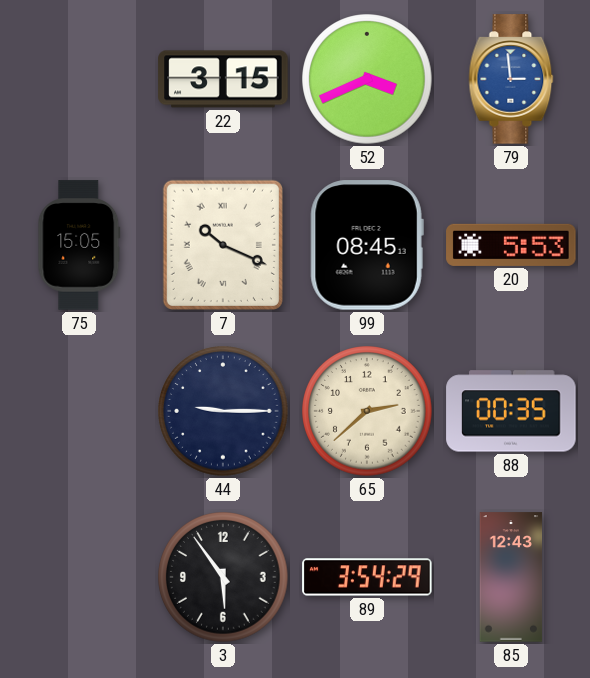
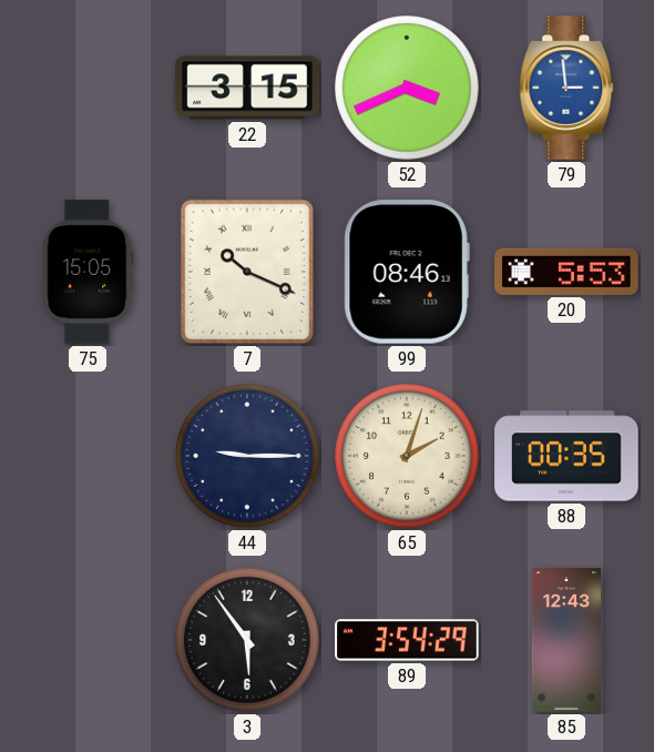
99: 08:45 -> 08:46
65: 2:38 -> 2:03
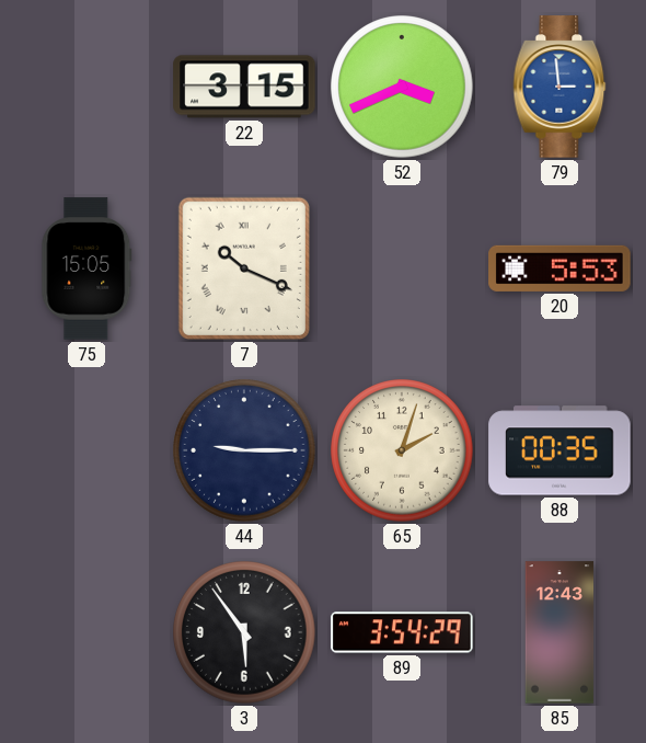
99: 08:46 -> none
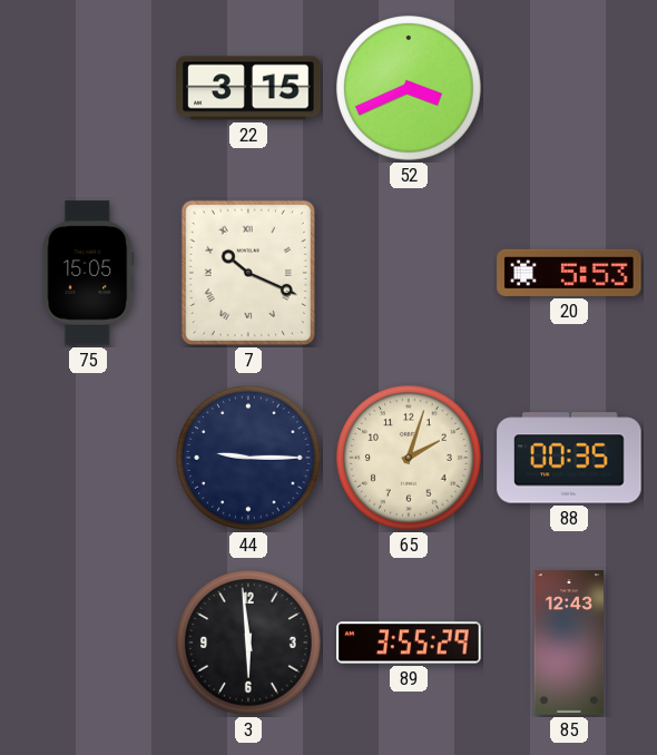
79: 2:59 -> none
3: 5:54 -> 5:59
89: 3:54 -> 3:55
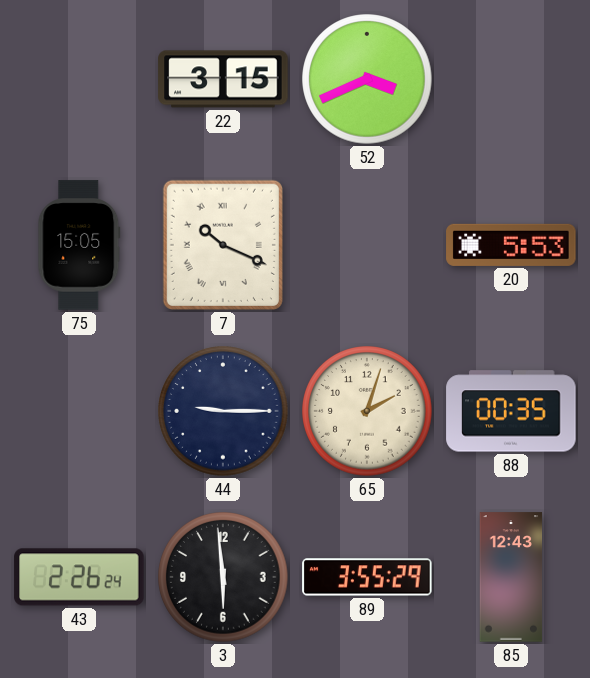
43: none -> 2:26
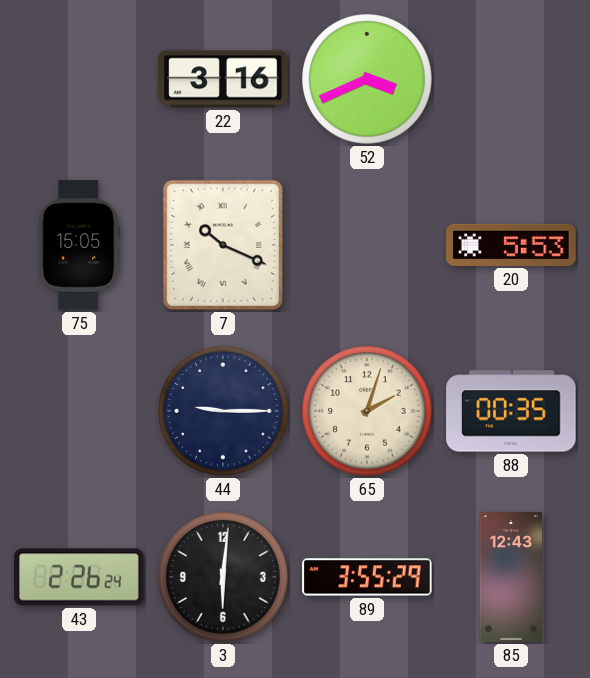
22: 3:15 -> 3:16
3: 5:59 -> 6:01
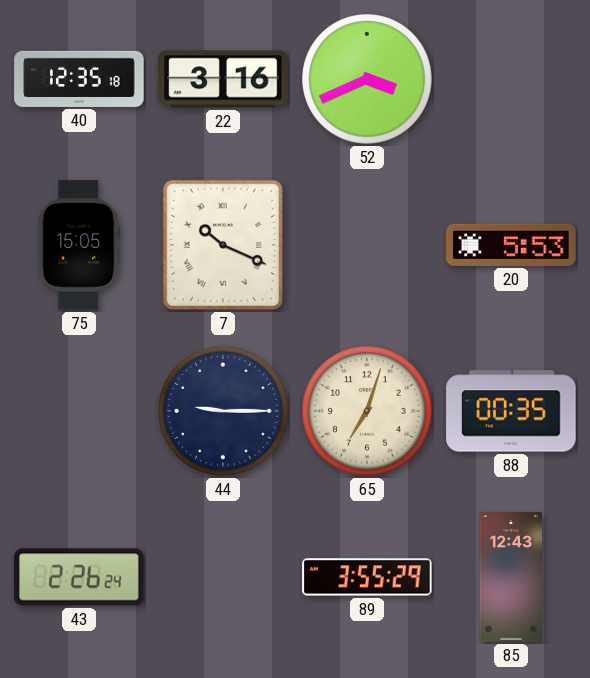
40: none -> 12:35
65: 2:03 -> 7:03
3: 6:01 -> none
